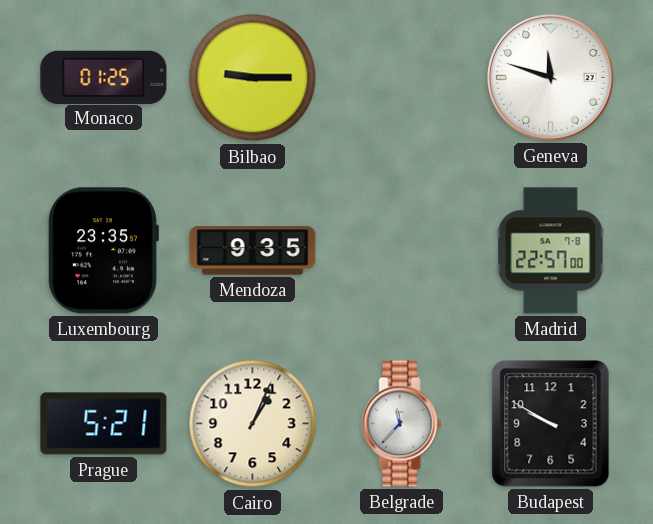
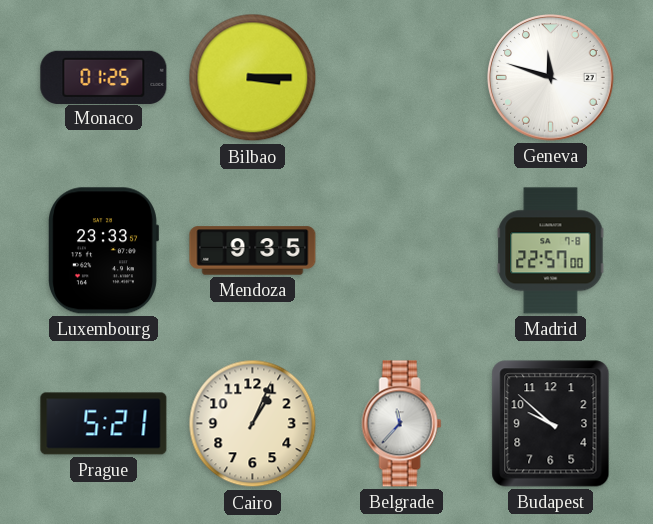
Bilbao: 9:15 -> 3:15
Luxembourg: 23:35 -> 23:33
Budapest: 9:50 -> 9:52
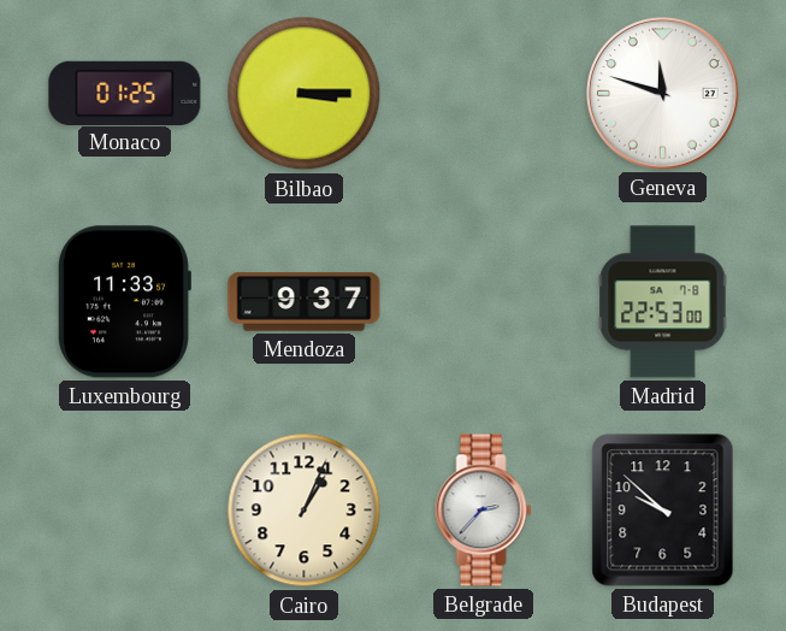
Luxembourg: 23:33 -> 11:33
Mendoza: 9:35 -> 9:37
Madrid: 22:57 -> 22:53
Prague: 5:21 -> none
Belgrade: 11:37 -> 2:37
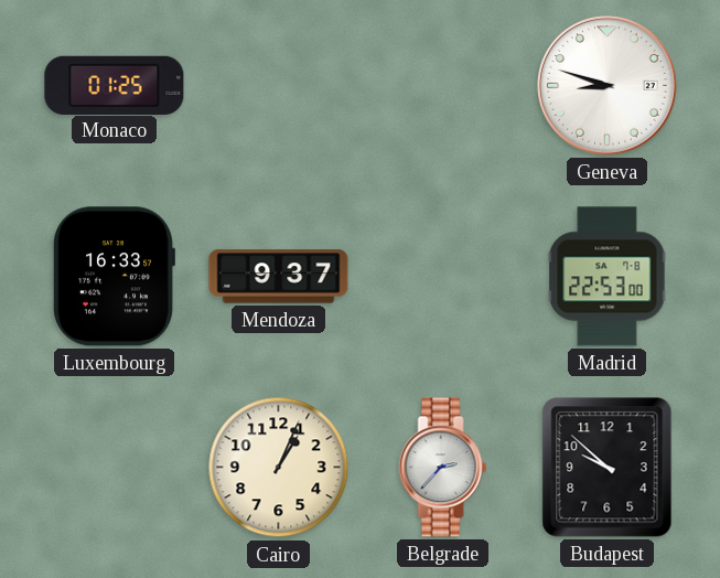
Bilbao: 3:15 -> none
Geneva: 11:48 -> 8:48
Luxembourg: 11:33 -> 16:33
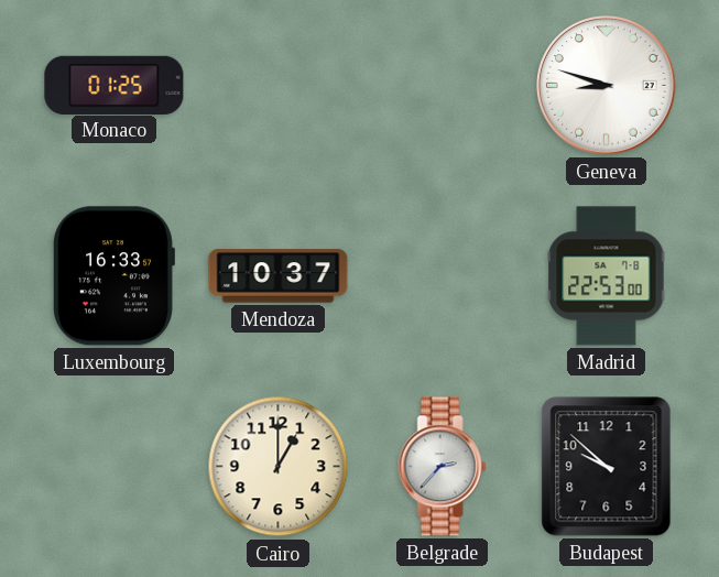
Mendoza: 9:37 -> 10:37
Cairo: 1:04 -> 1:00
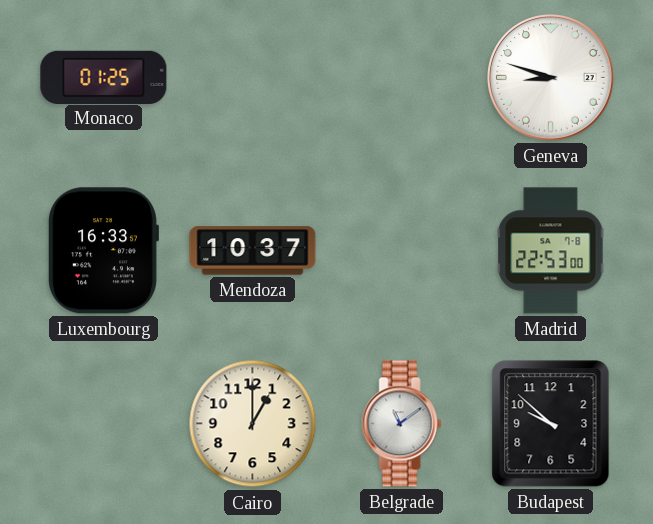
Belgrade: 2:37 -> 11:09
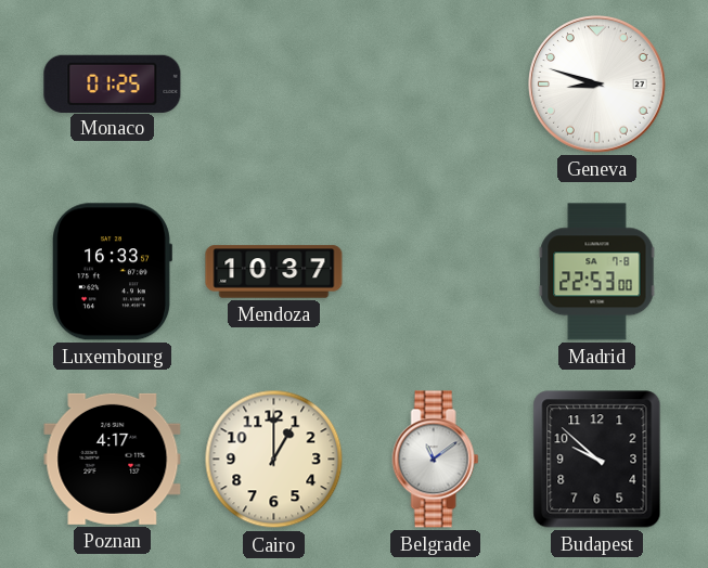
Poznan: none -> 4:17
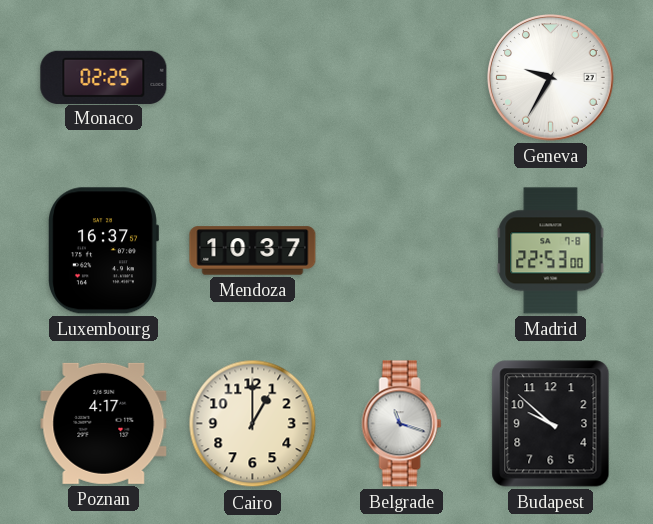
Monaco: 01:25 -> 02:25
Geneva: 8:48 -> 9:35
Luxembourg: 16:33 -> 16:37
Belgrade: 11:09 -> 11:18
